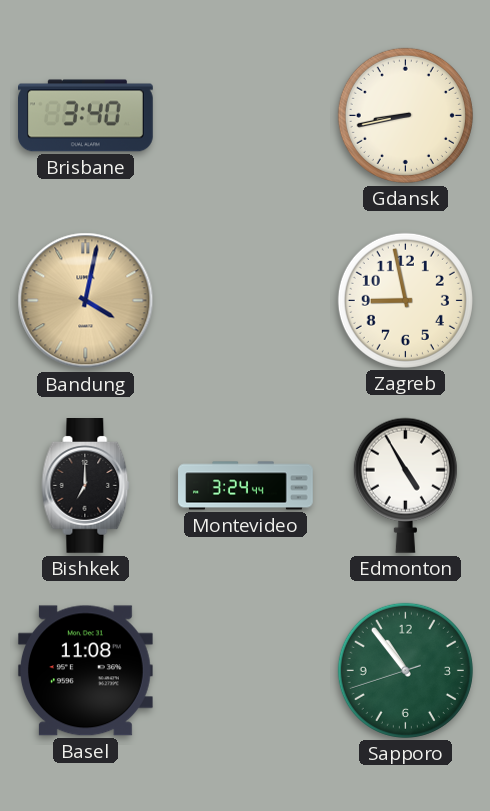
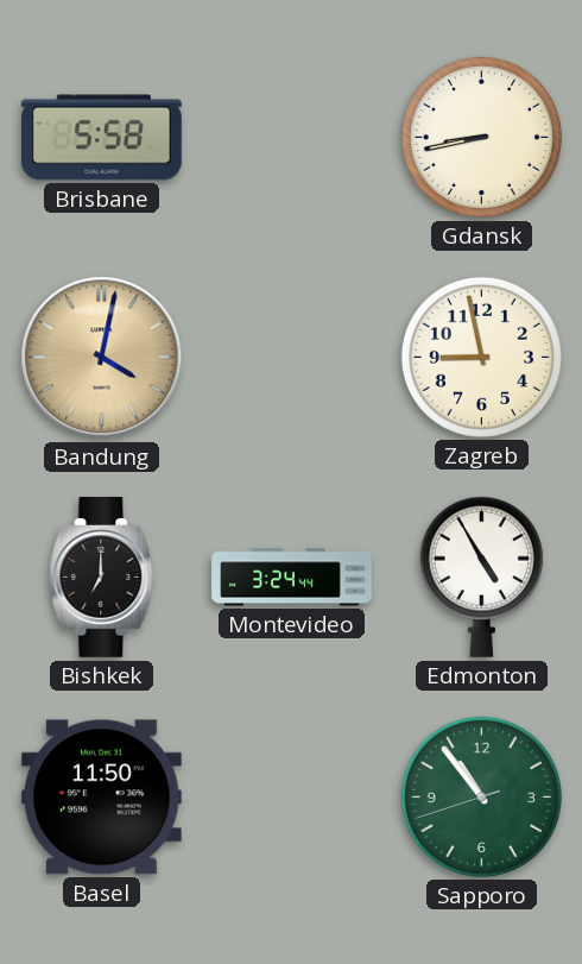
Brisbane: 3:40 -> 5:58
Basel: 11:08 -> 11:50
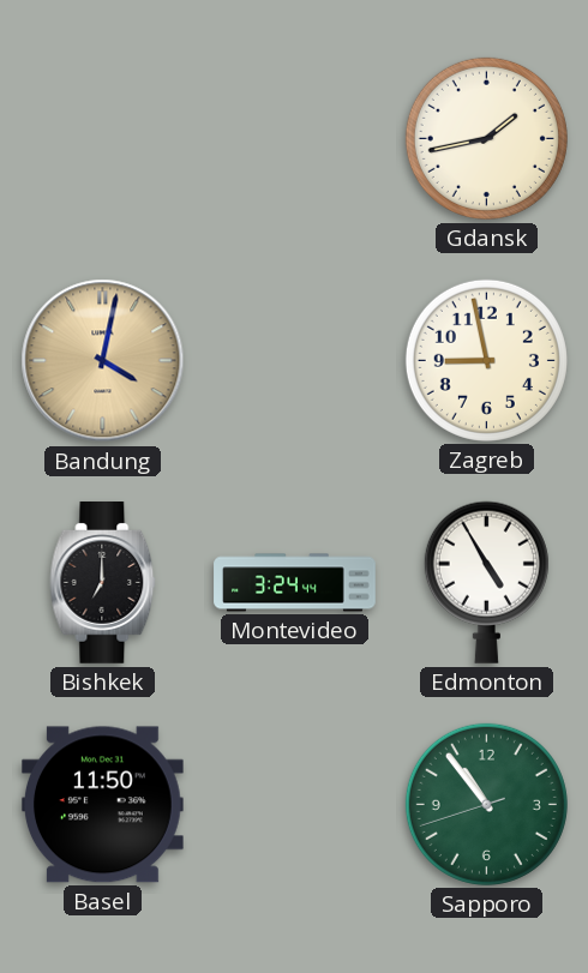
Brisbane: 5:58 -> none
Gdansk: 8:43 -> 1:43
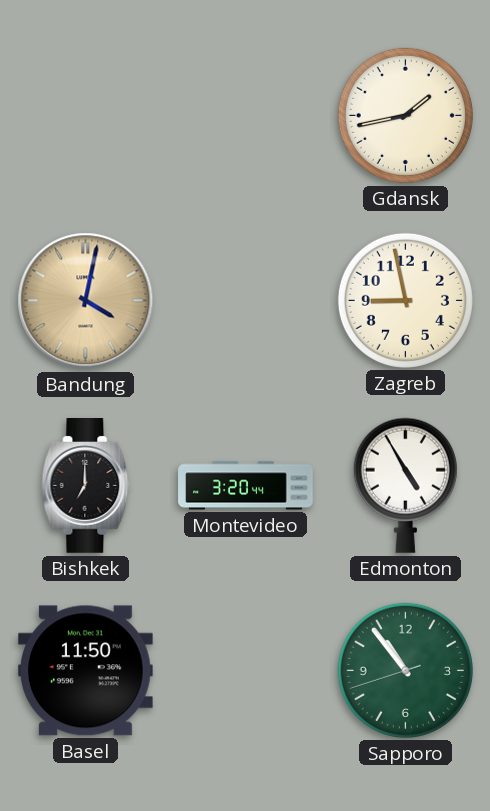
Montevideo: 3:24 -> 3:20
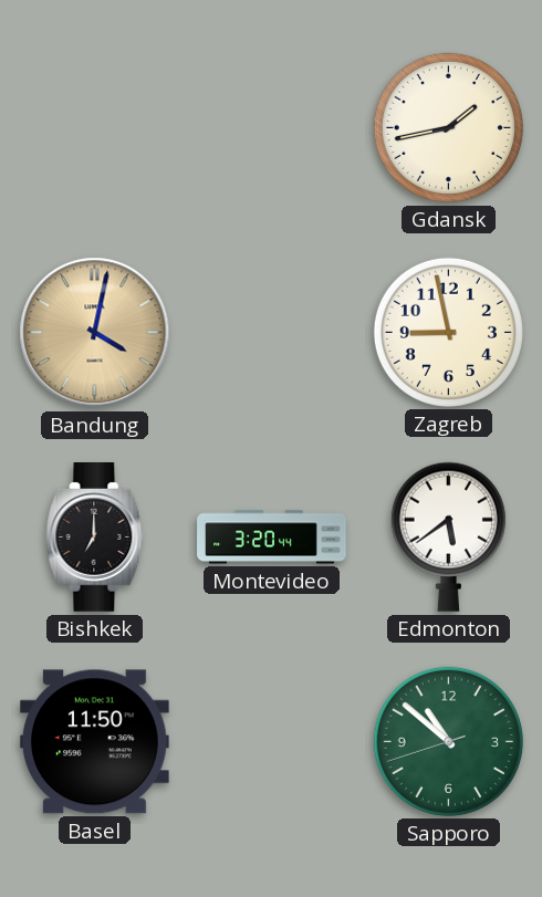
Edmonton: 4:55 -> 5:39
Sapporo: 10:53 -> 10:51
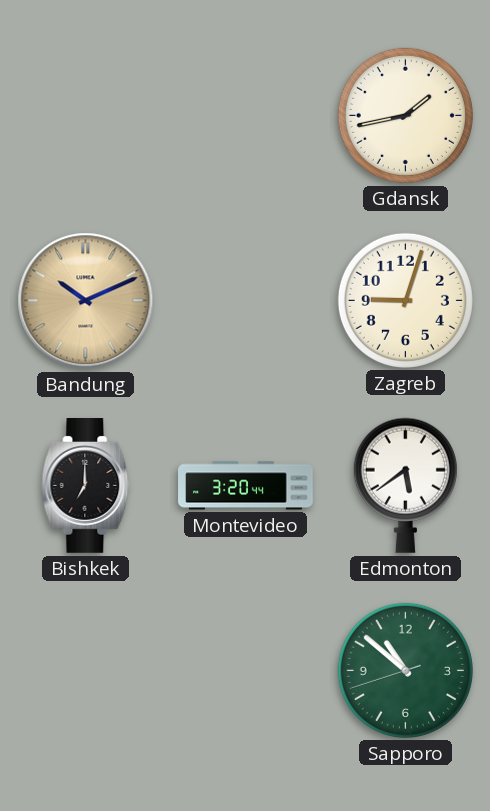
Bandung: 4:02 -> 10:11
Zagreb: 8:58 -> 9:03
Basel: 11:50 -> none
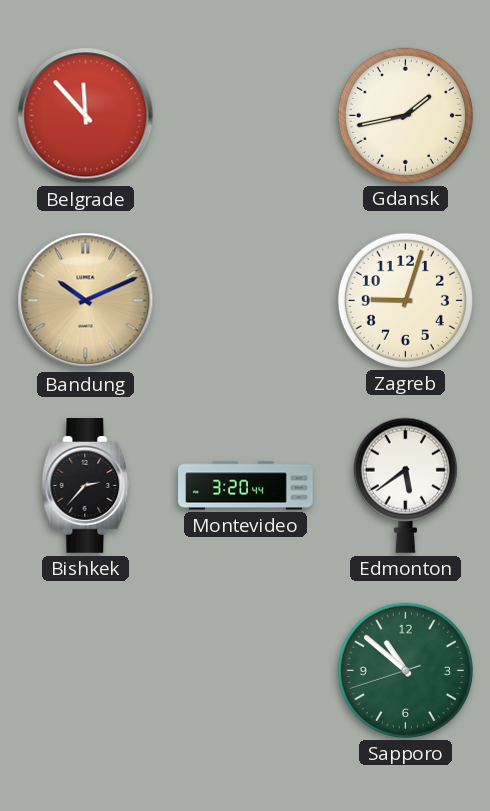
Belgrade: none -> 11:53
Bishkek: 7:00 -> 2:37
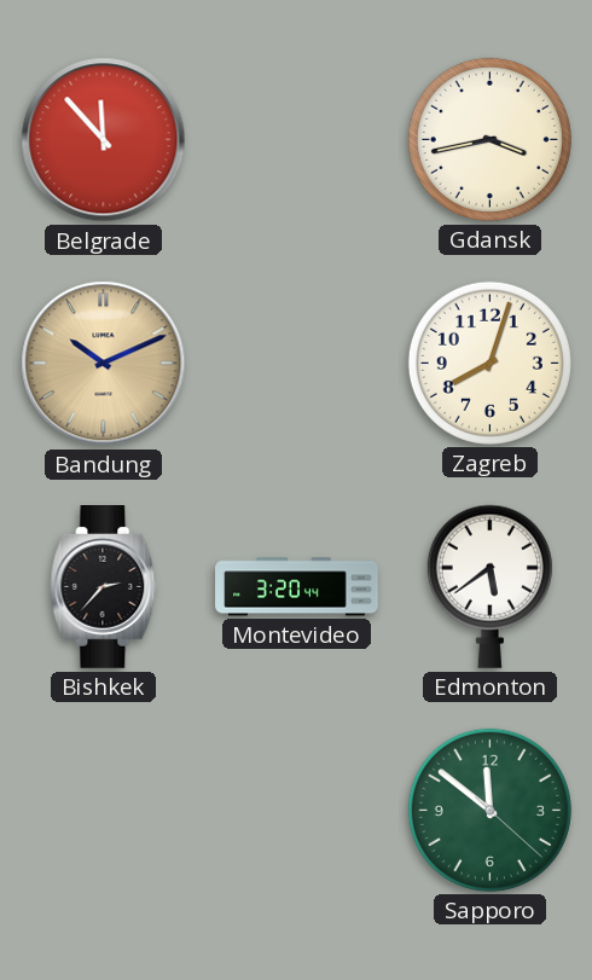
Gdansk: 1:43 -> 3:43
Zagreb: 9:03 -> 8:03
Sapporo: 10:51 -> 11:51
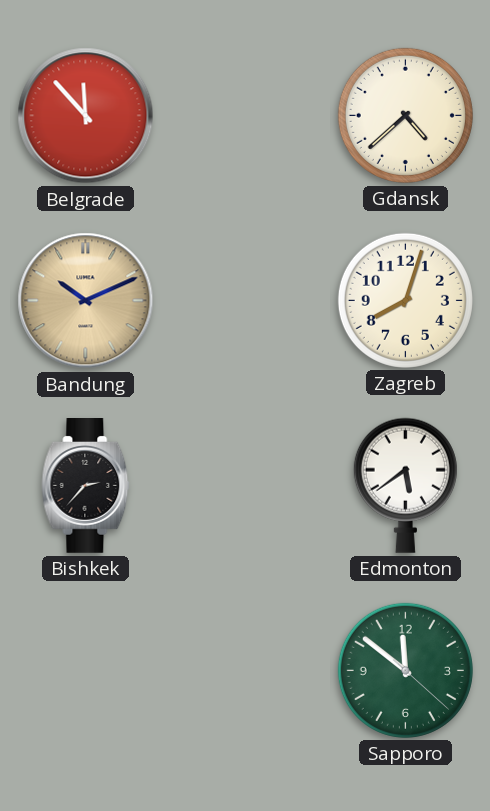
Gdansk: 3:43 -> 4:38
Montevideo: 3:20 -> none
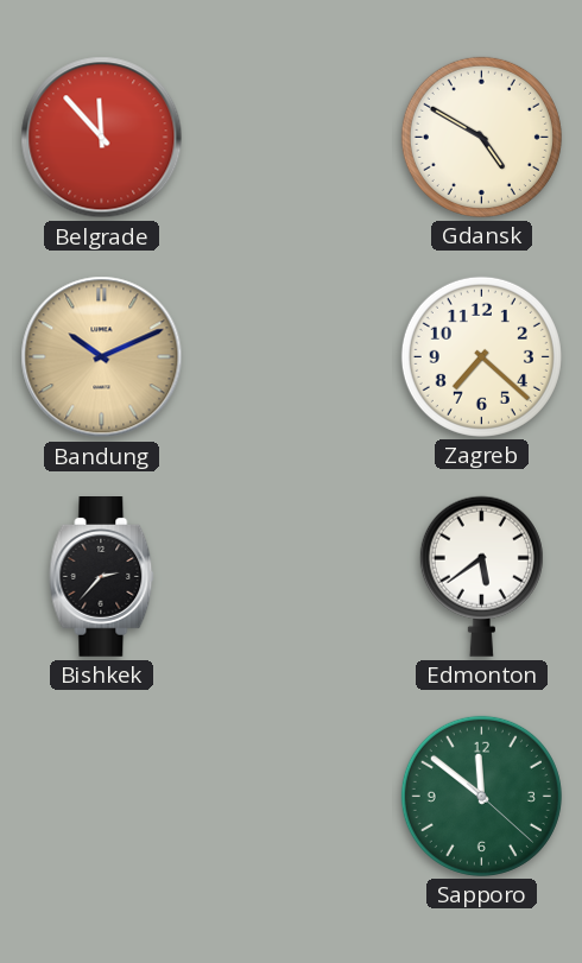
Gdansk: 4:38 -> 4:50
Zagreb: 8:03 -> 7:22
